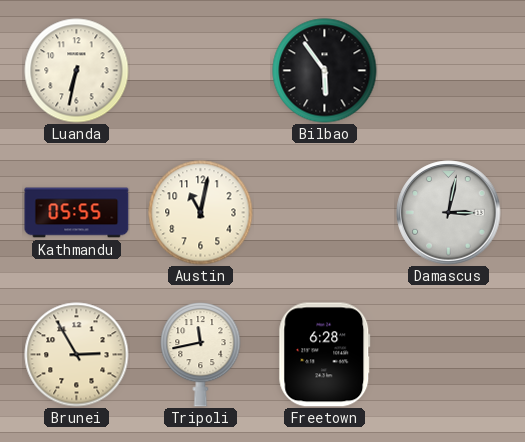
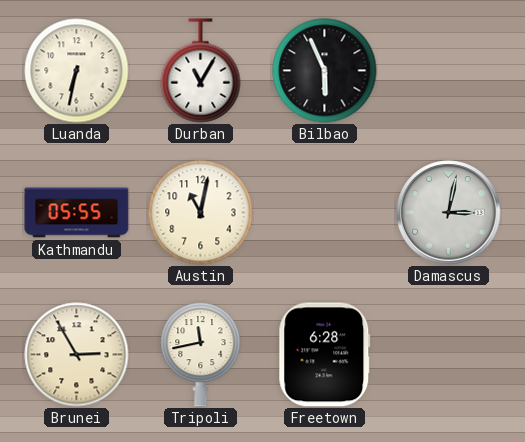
Durban: none -> 11:05
Bilbao: 5:54 -> 5:56
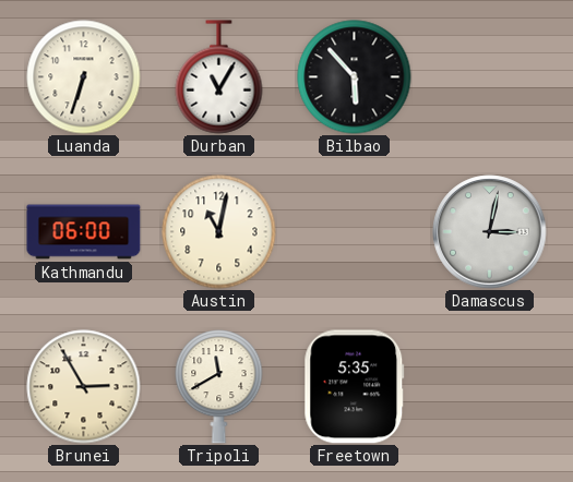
Luanda: 6:32 -> 6:33
Bilbao: 5:56 -> 5:53
Kathmandu: 05:55 -> 06:00
Tripoli: 11:43 -> 11:40
Freetown: 6:28 -> 5:35
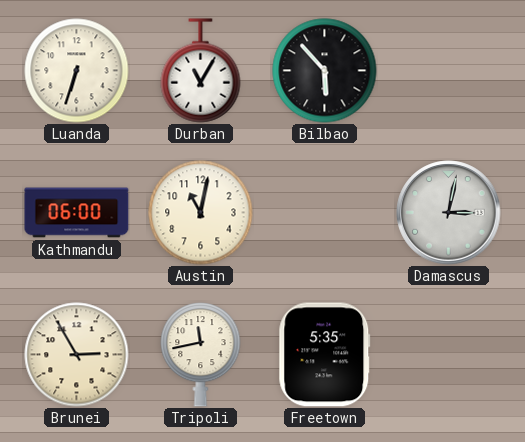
Tripoli: 11:40 -> 11:43
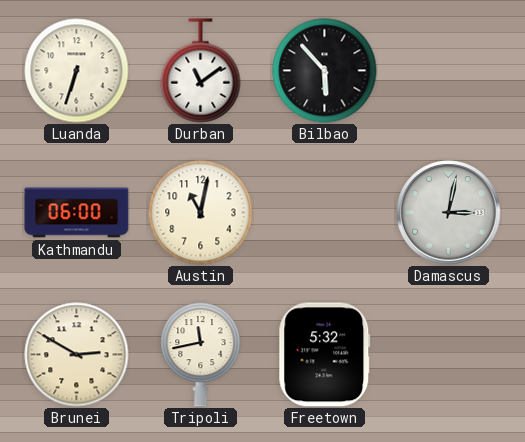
Durban: 11:05 -> 11:09
Brunei: 2:55 -> 2:50
Freetown: 5:35 -> 5:32
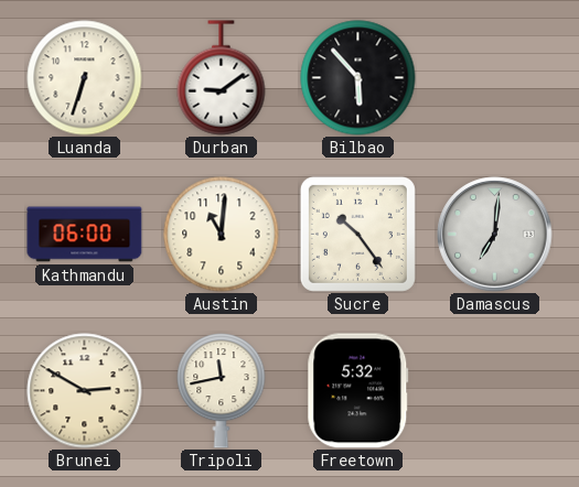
Durban: 11:09 -> 9:09
Austin: 11:02 -> 11:01
Sucre: none -> 10:24
Damascus: 3:02 -> 7:01
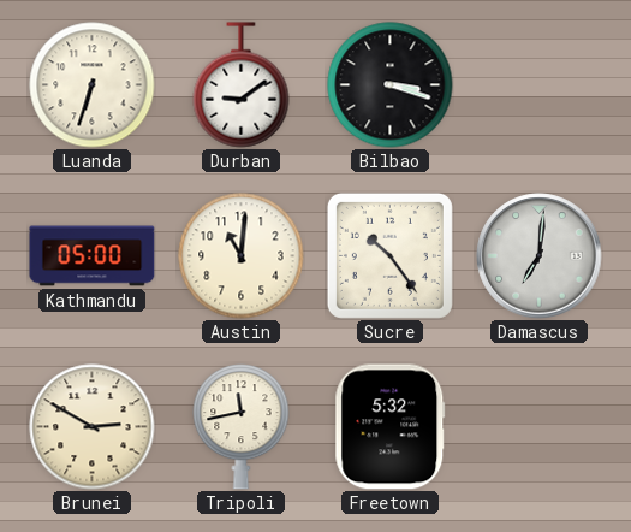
Bilbao: 5:53 -> 3:18
Kathmandu: 06:00 -> 05:00
